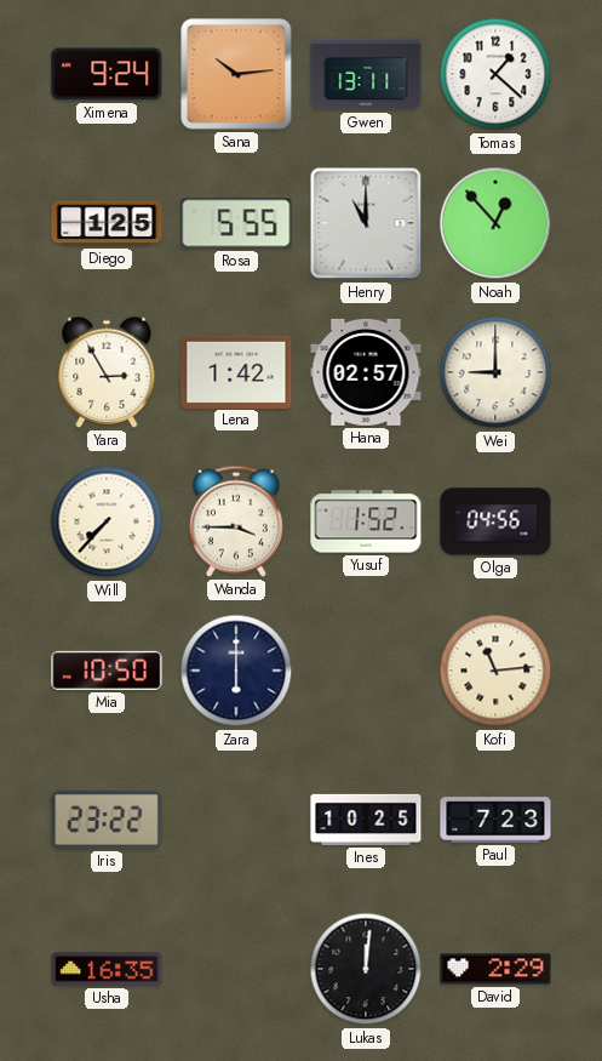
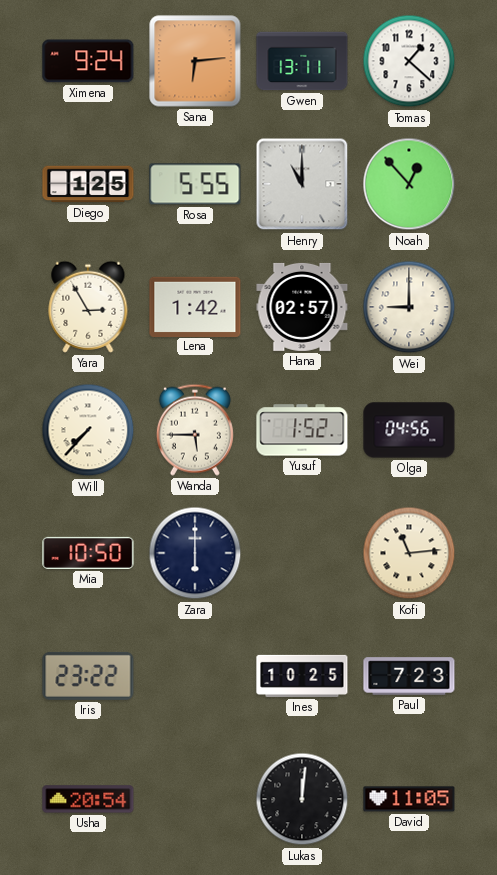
Sana: 10:14 -> 6:14
Wanda: 3:45 -> 5:45
Usha: 16:35 -> 20:54
David: 2:29 -> 11:05
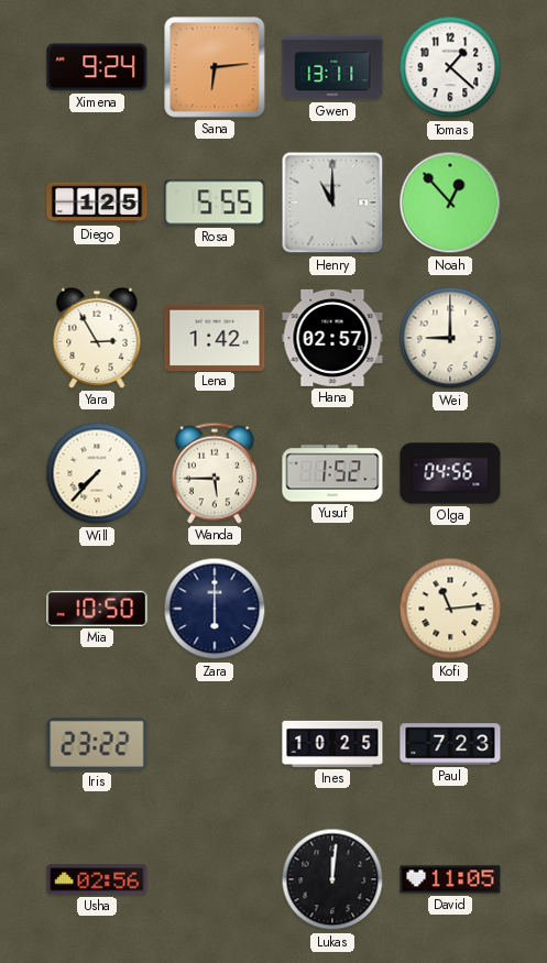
Usha: 20:54 -> 02:56
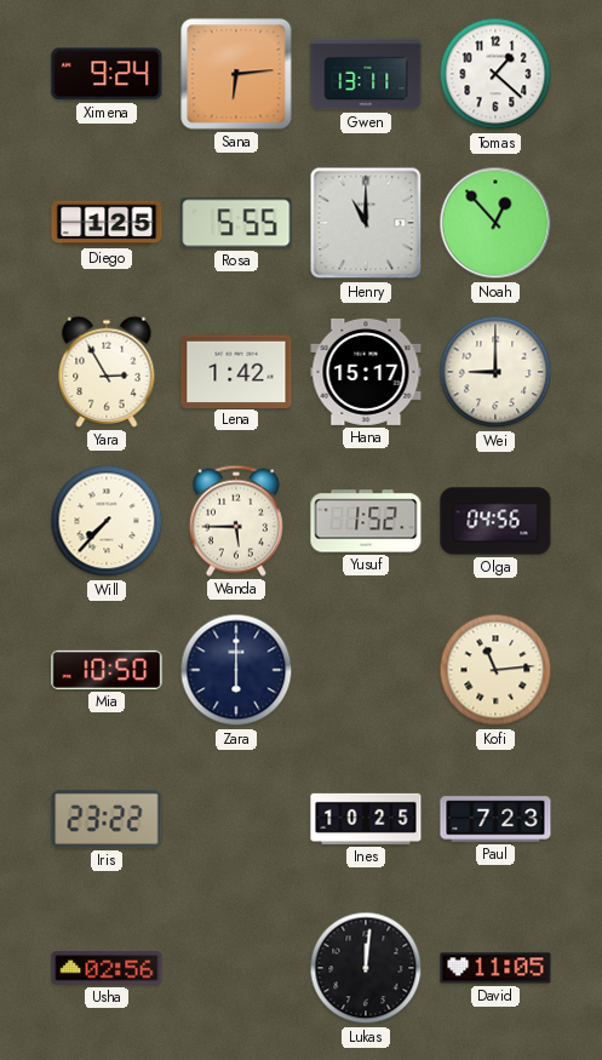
Hana: 02:57 -> 15:17
